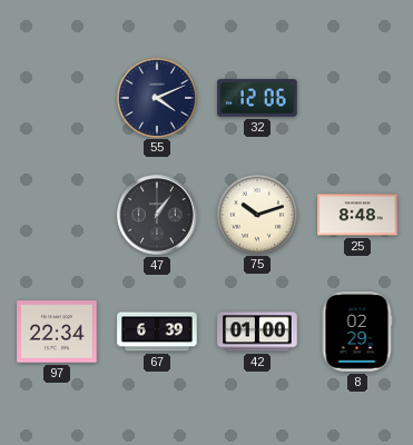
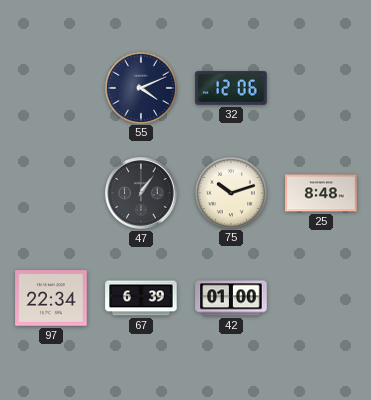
8: 02:29 -> none
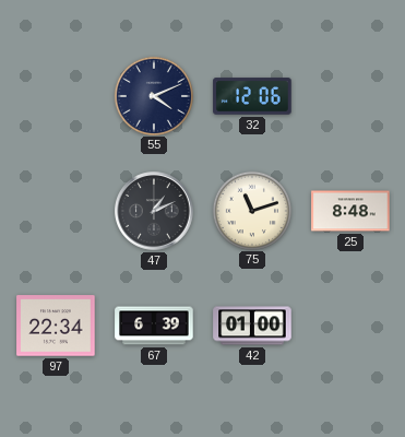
47: 1:06 -> 1:11
75: 10:12 -> 11:12
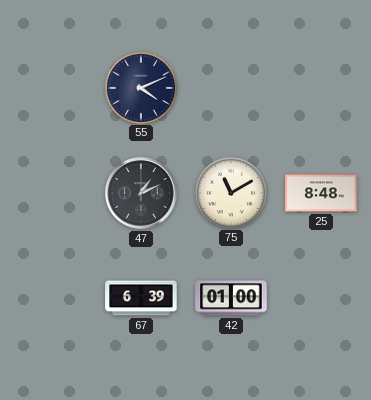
32: 12:06 -> none
75: 11:12 -> 11:10
97: 22:34 -> none
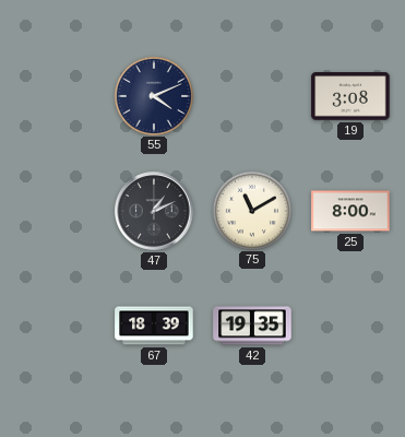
19: none -> 3:08
25: 8:48 -> 8:00
67: 6:39 -> 18:39
42: 01:00 -> 19:35
